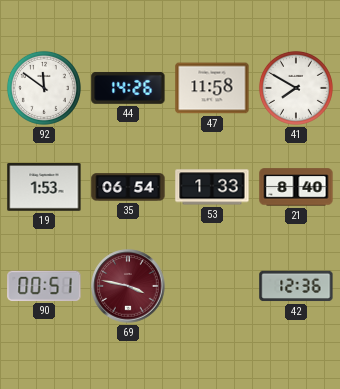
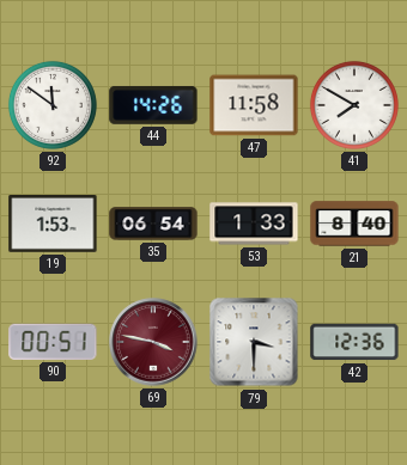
79: none -> 3:30
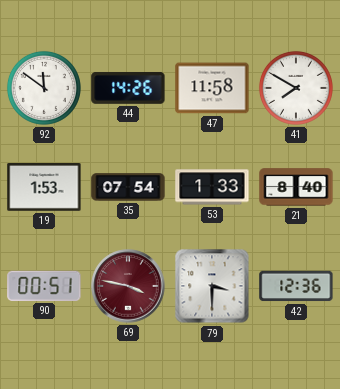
35: 06:54 -> 07:54
